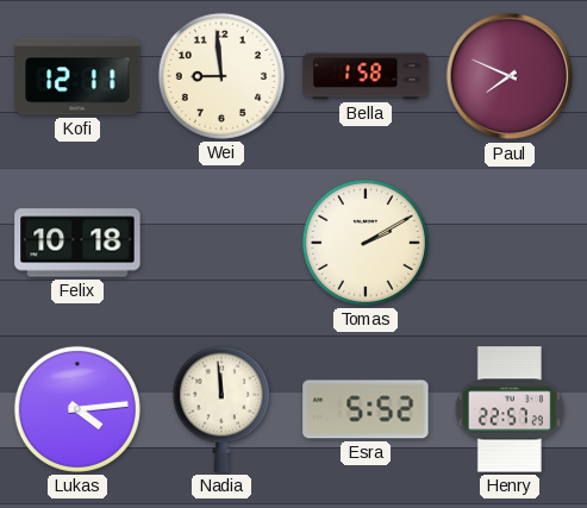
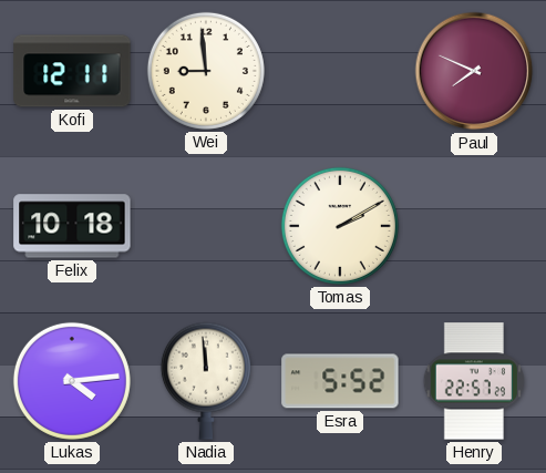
Bella: 1:58 -> none
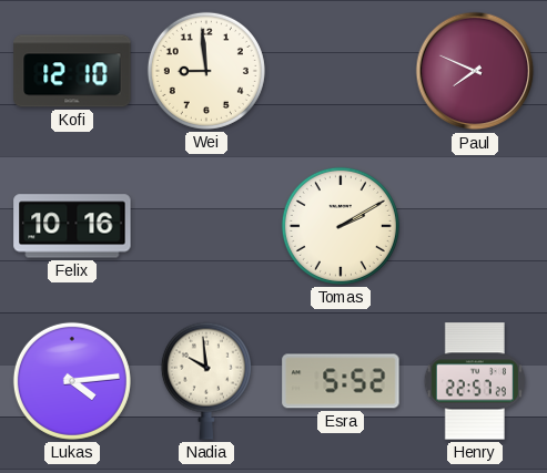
Kofi: 12:11 -> 12:10
Felix: 10:18 -> 10:16
Nadia: 11:59 -> 9:59
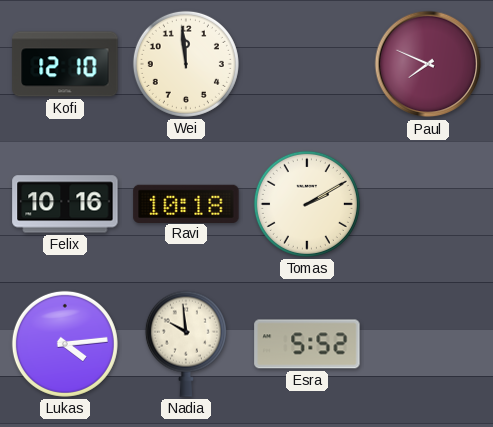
Wei: 8:59 -> 11:59
Ravi: none -> 10:18
Henry: 22:57 -> none
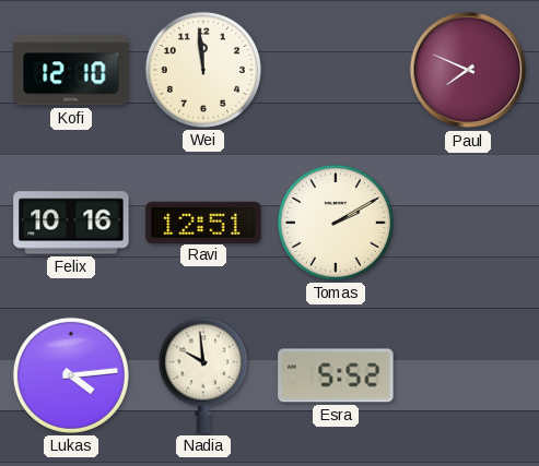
Ravi: 10:18 -> 12:51
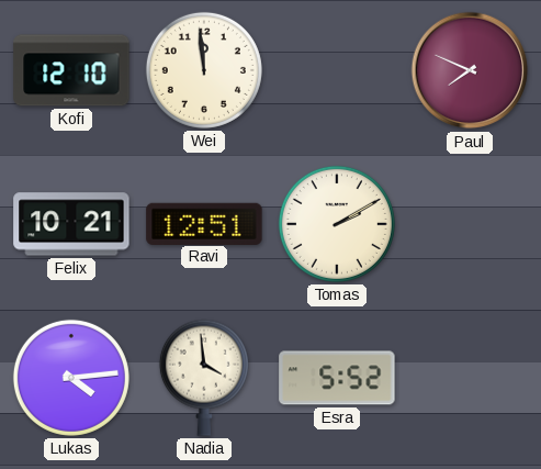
Felix: 10:16 -> 10:21
Nadia: 9:59 -> 3:59
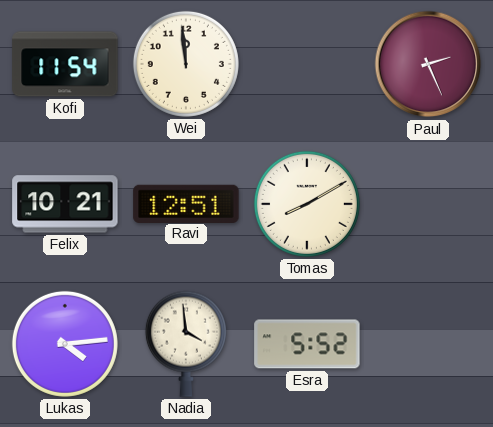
Kofi: 12:10 -> 11:54
Paul: 7:49 -> 2:26
Tomas: 2:10 -> 8:10
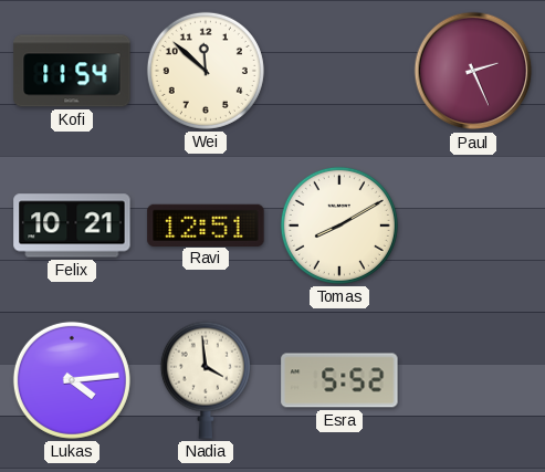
Wei: 11:59 -> 11:52
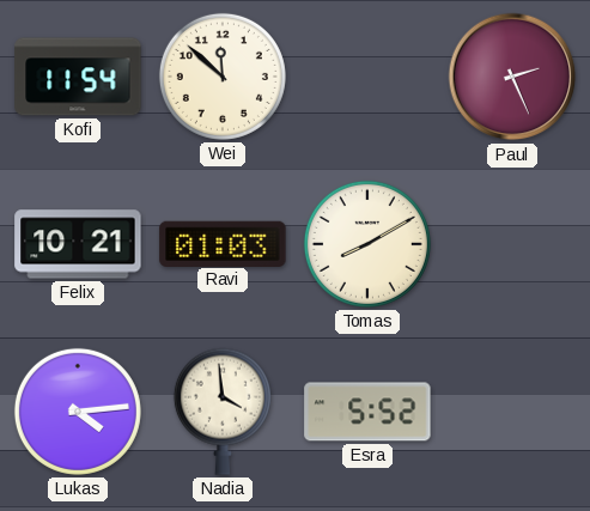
Ravi: 12:51 -> 01:03
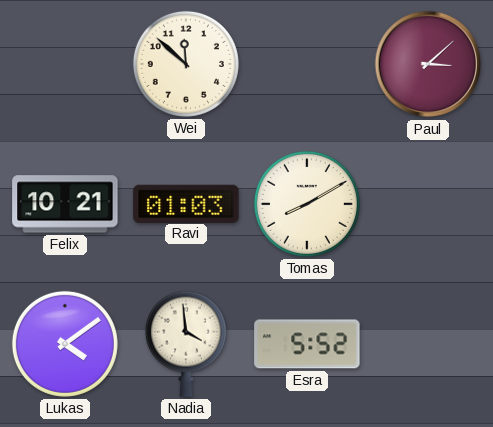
Kofi: 11:54 -> none
Paul: 2:26 -> 3:08
Lukas: 4:14 -> 4:09
